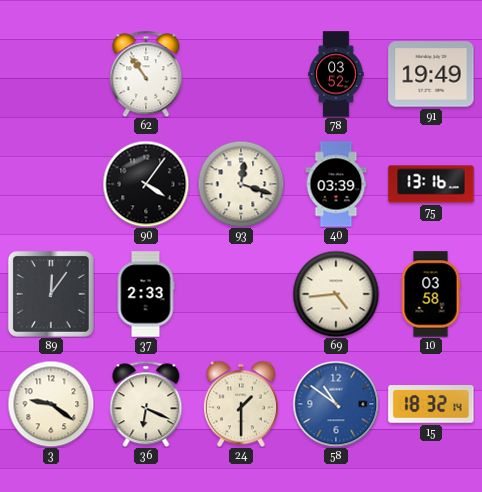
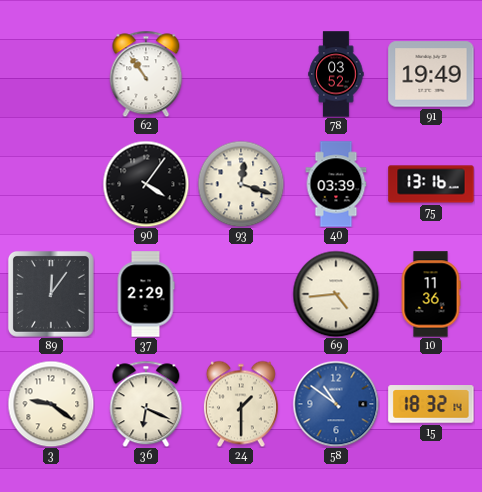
37: 2:33 -> 2:29
10: 03:58 -> 11:36
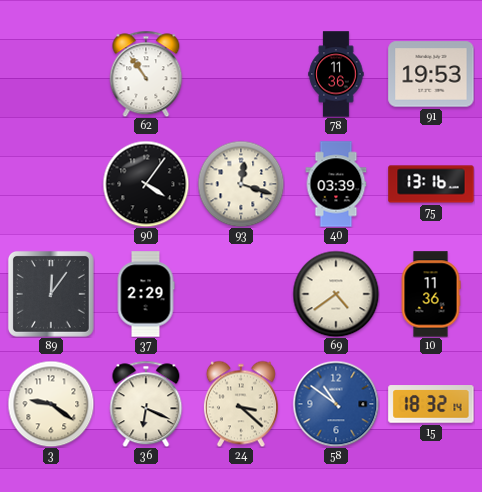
78: 03:52 -> 11:36
91: 19:49 -> 19:53
69: 4:44 -> 4:39
24: 1:30 -> 3:22
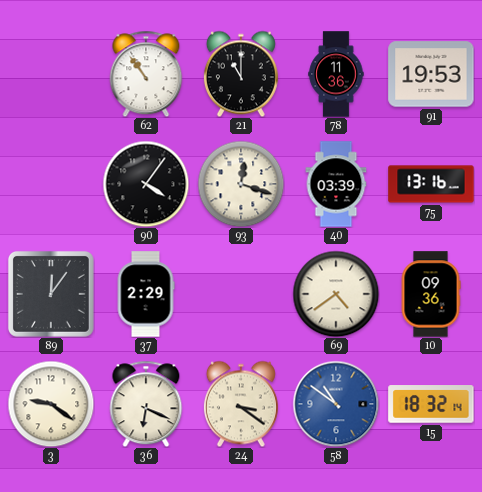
21: none -> 11:00
10: 11:36 -> 09:36
24: 3:22 -> 3:21
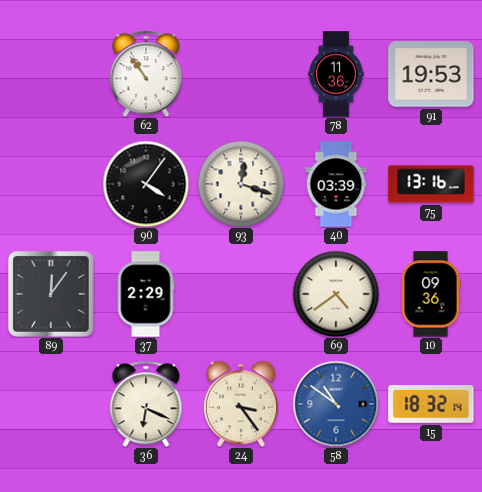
21: 11:00 -> none
3: 9:21 -> none
24: 3:21 -> 3:24
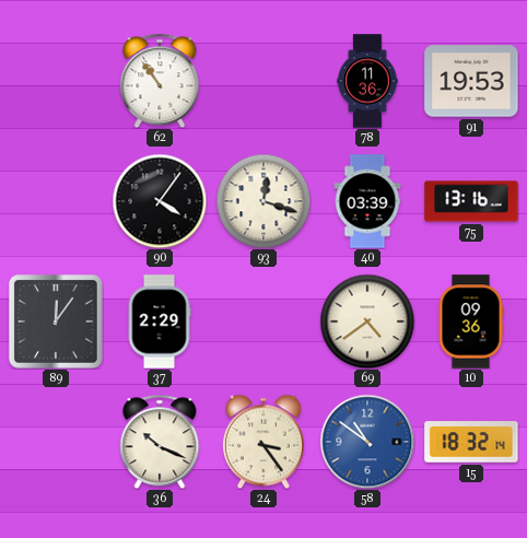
36: 6:19 -> 10:19
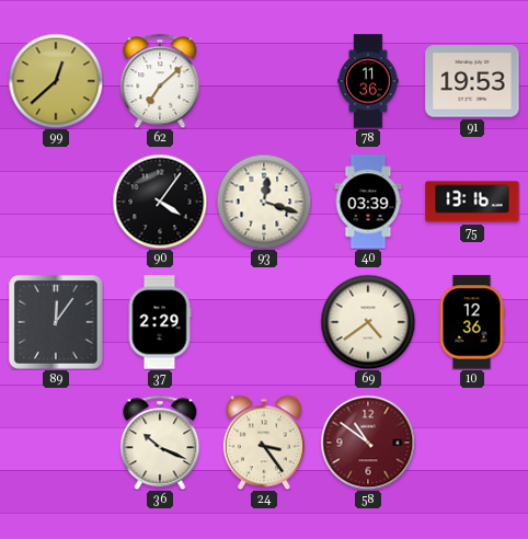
99: none -> 12:38
62: 10:54 -> 7:08
10: 09:36 -> 12:36
58 dial: blue -> burgundy
15: 18:32 -> none
